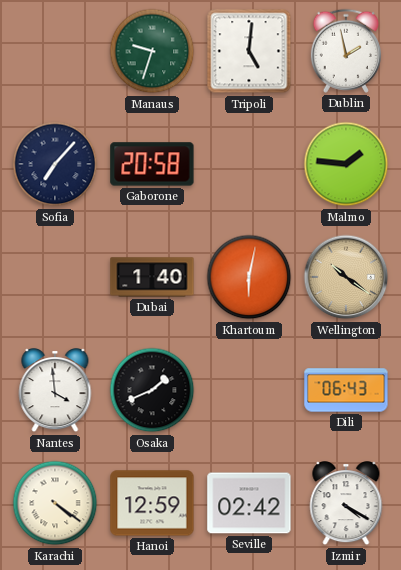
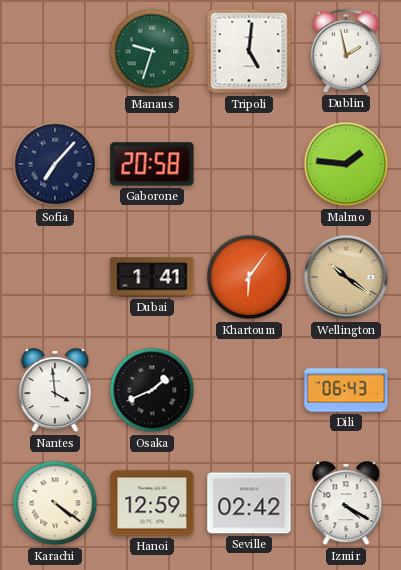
Dubai: 1:40 -> 1:41
Khartoum: 6:02 -> 6:06
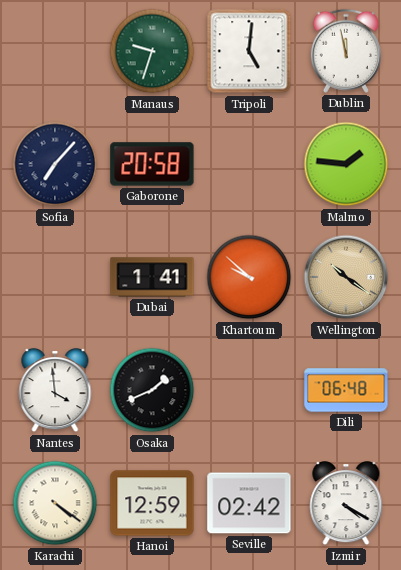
Dublin: 1:58 -> 11:58
Khartoum: 6:06 -> 9:52
Dili: 06:43 -> 06:48
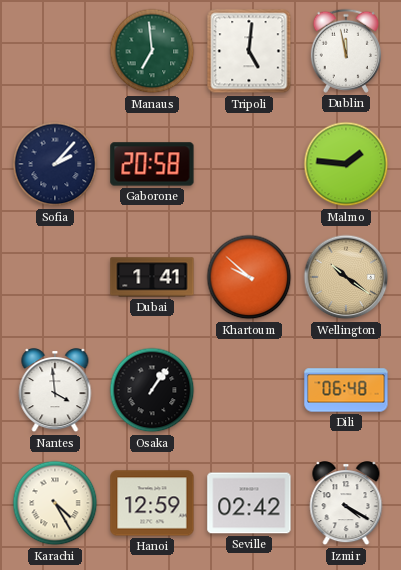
Manaus: 9:33 -> 6:59
Sofia: 7:07 -> 2:07
Osaka: 1:41 -> 1:06
Karachi: 4:21 -> 4:25
